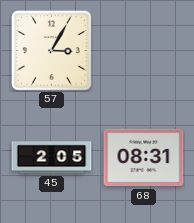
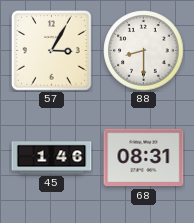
88: none -> 8:30
45: 2:05 -> 1:46
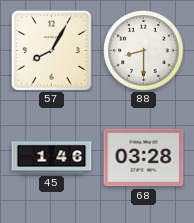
57: 3:05 -> 8:05
68: 08:31 -> 03:28
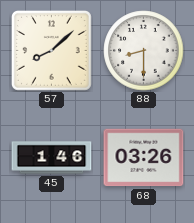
57: 8:05 -> 8:08
68: 03:28 -> 03:26
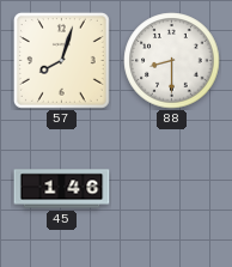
57: 8:08 -> 8:03
68: 03:26 -> none
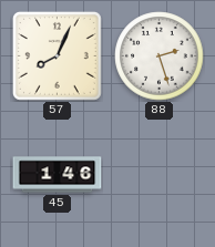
57: 8:03 -> 8:04
88: 8:30 -> 2:27
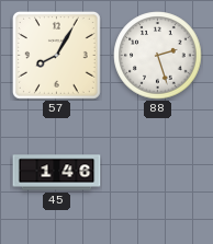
57: 8:04 -> 8:05
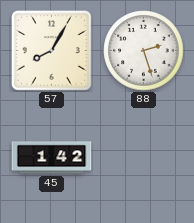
45: 1:46 -> 1:42
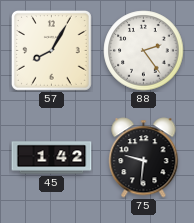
88: 2:27 -> 2:24
75: none -> 9:31
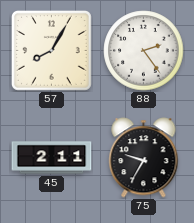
45: 1:42 -> 2:11
75: 9:31 -> 9:35
